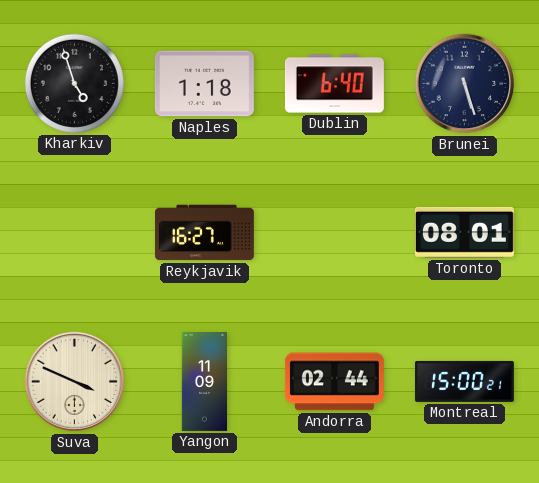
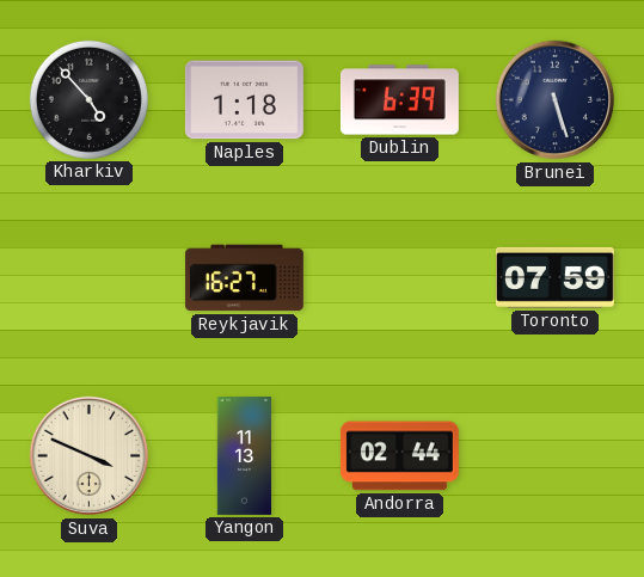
Kharkiv: 4:57 -> 4:53
Dublin: 6:40 -> 6:39
Toronto: 08:01 -> 07:59
Yangon: 11:09 -> 11:13
Montreal: 15:00 -> none
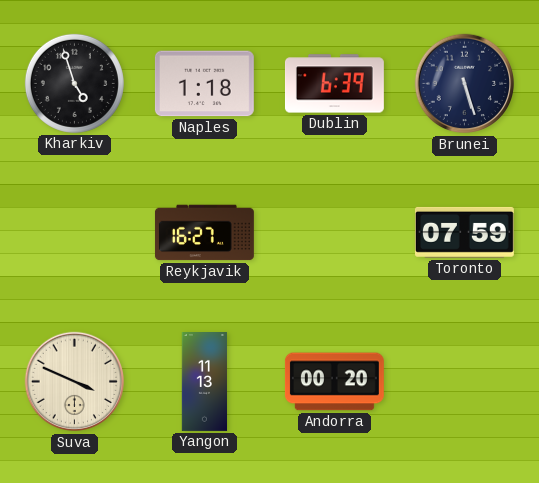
Kharkiv: 4:53 -> 4:57
Andorra: 02:44 -> 00:20
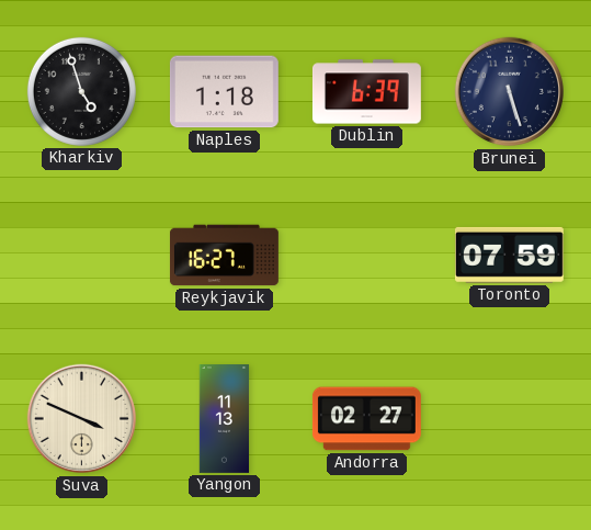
Andorra: 00:20 -> 02:27
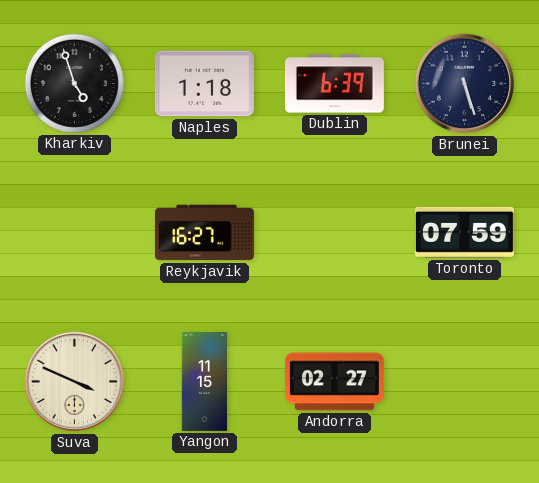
Yangon: 11:13 -> 11:15
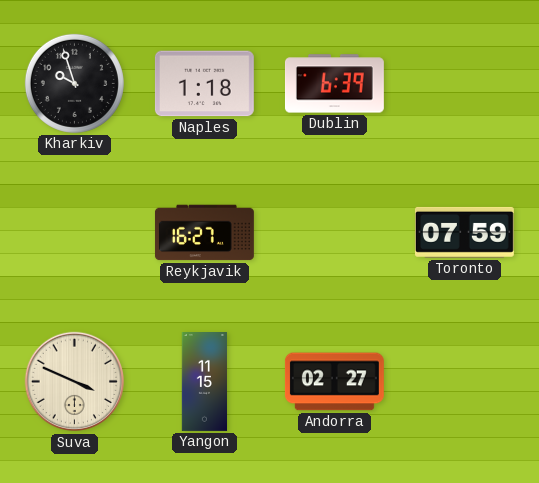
Kharkiv: 4:57 -> 9:57
Brunei: 5:27 -> none
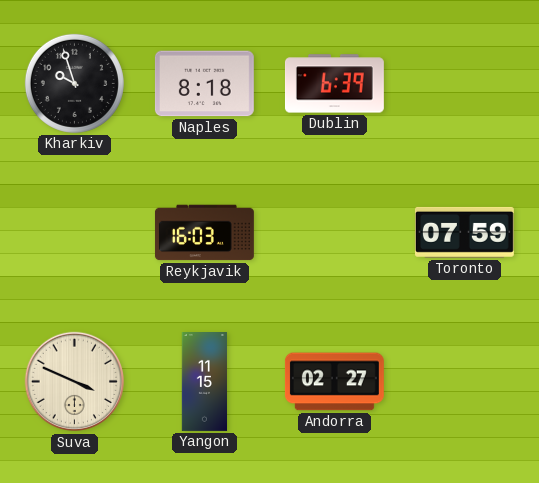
Naples: 1:18 -> 8:18
Reykjavik: 16:27 -> 16:03
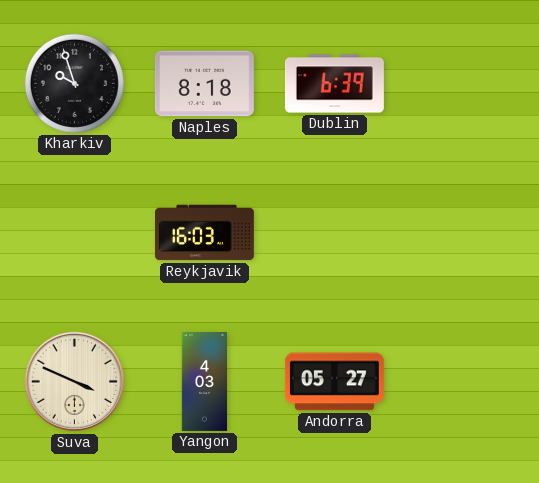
Toronto: 07:59 -> none
Yangon: 11:15 -> 4:03
Andorra: 02:27 -> 05:27
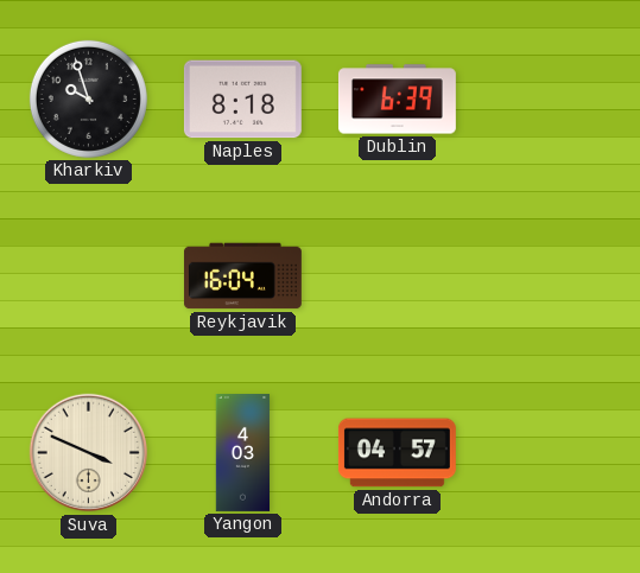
Reykjavik: 16:03 -> 16:04
Andorra: 05:27 -> 04:57
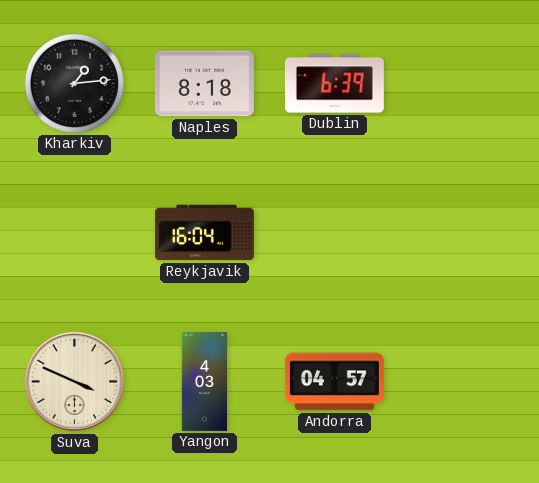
Kharkiv: 9:57 -> 1:14
